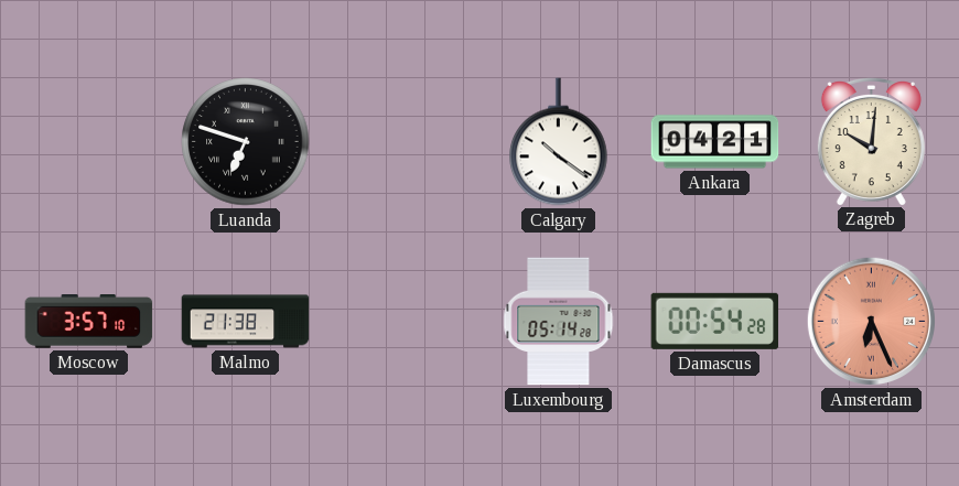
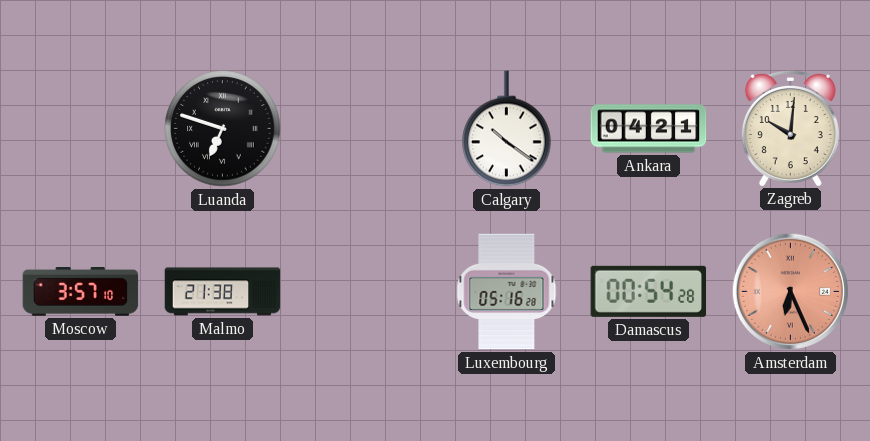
Luxembourg: 05:14 -> 05:16
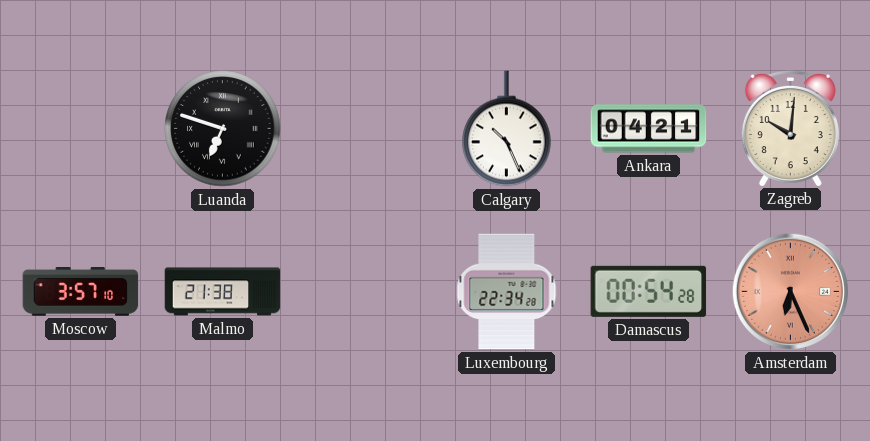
Calgary: 10:21 -> 10:26
Luxembourg: 05:16 -> 22:34
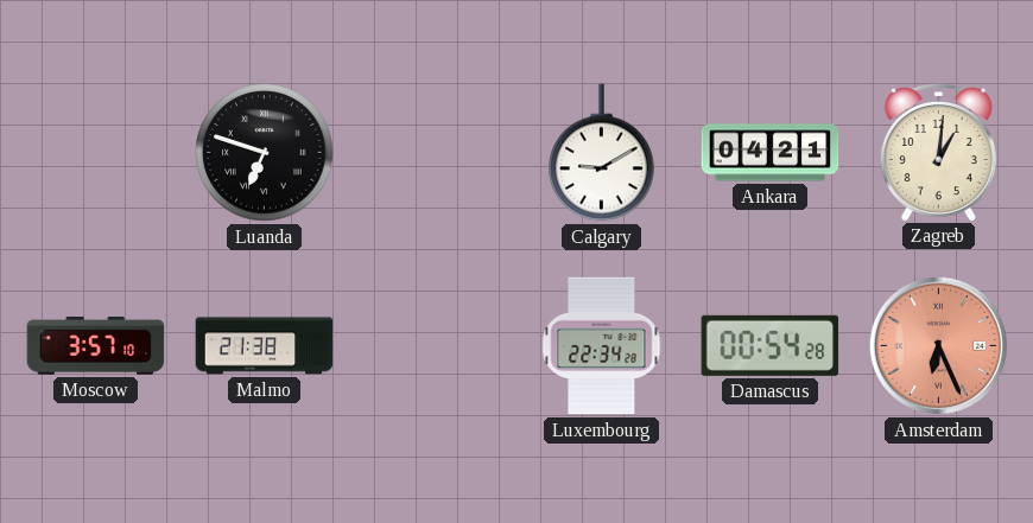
Calgary: 10:26 -> 9:10
Zagreb: 10:01 -> 1:01
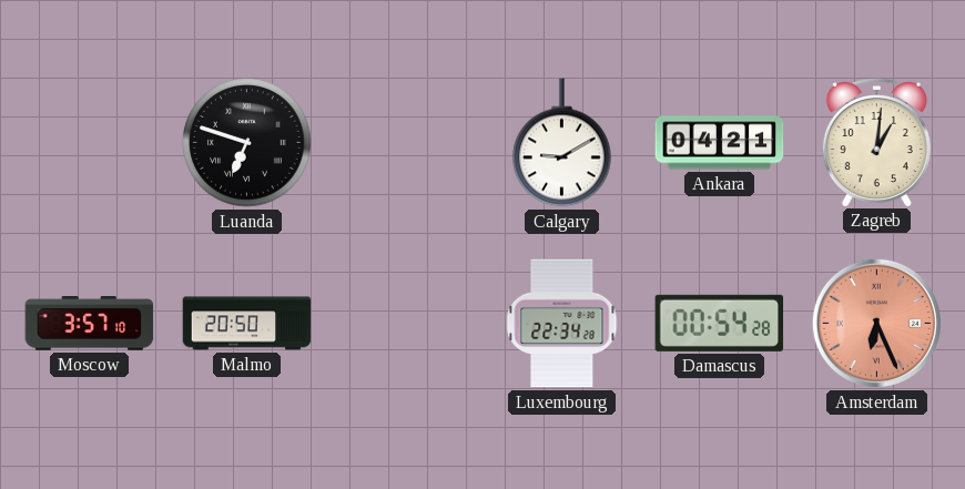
Malmo: 21:38 -> 20:50
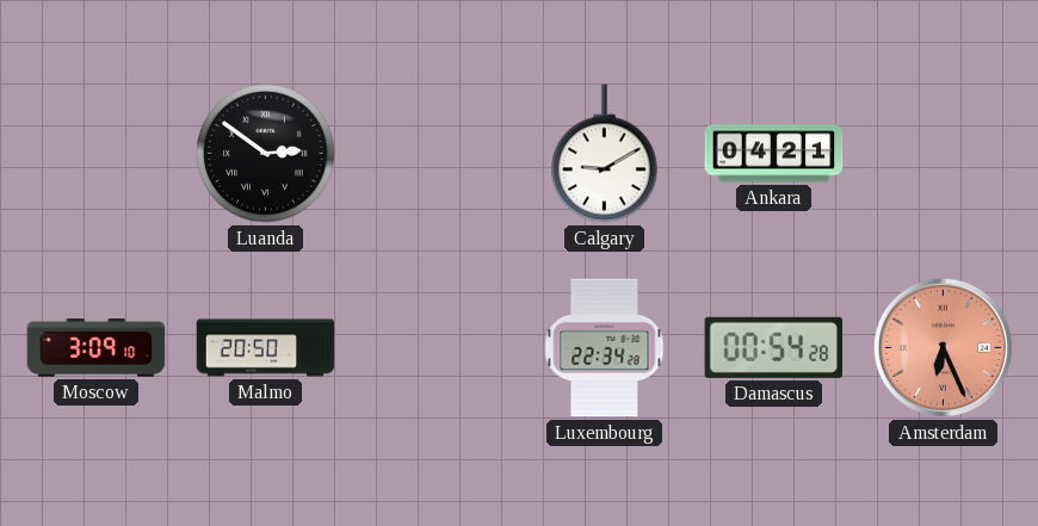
Luanda: 6:48 -> 2:51
Zagreb: 1:01 -> none
Moscow: 3:57 -> 3:09
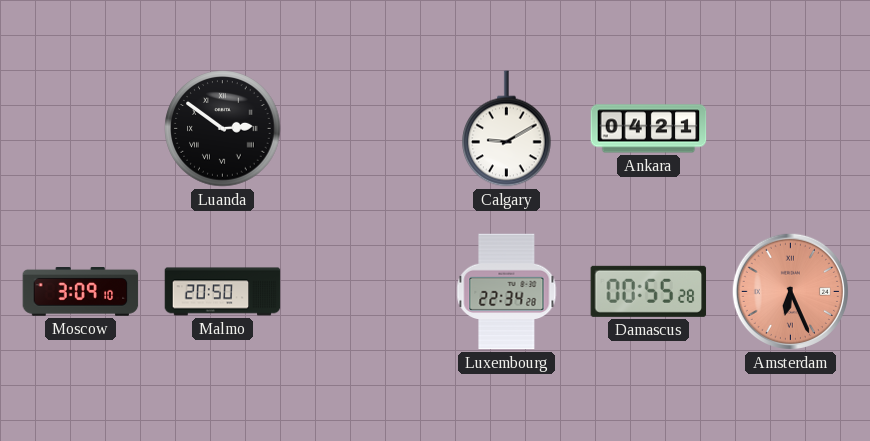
Damascus: 00:54 -> 00:55
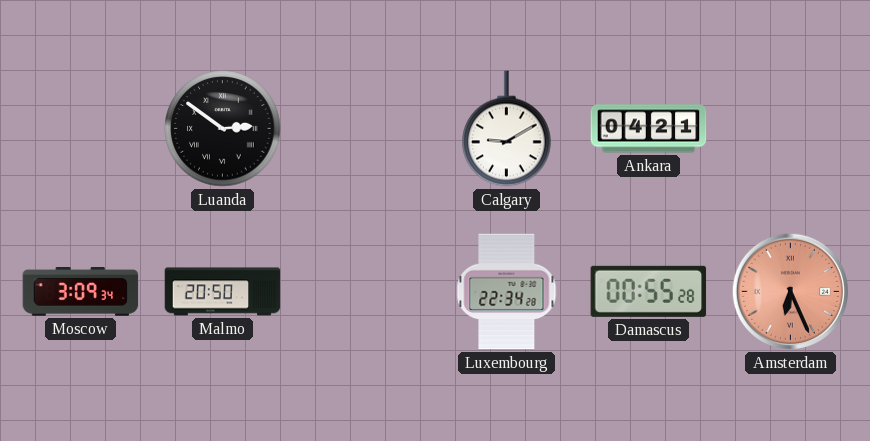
Moscow: 3:09:10 -> 3:09:34
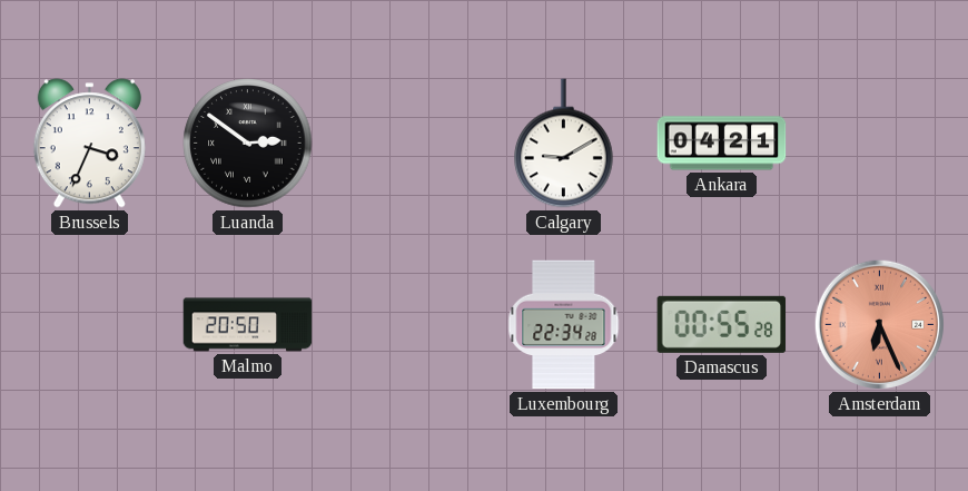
Brussels: none -> 3:34
Moscow: 3:09 -> none
